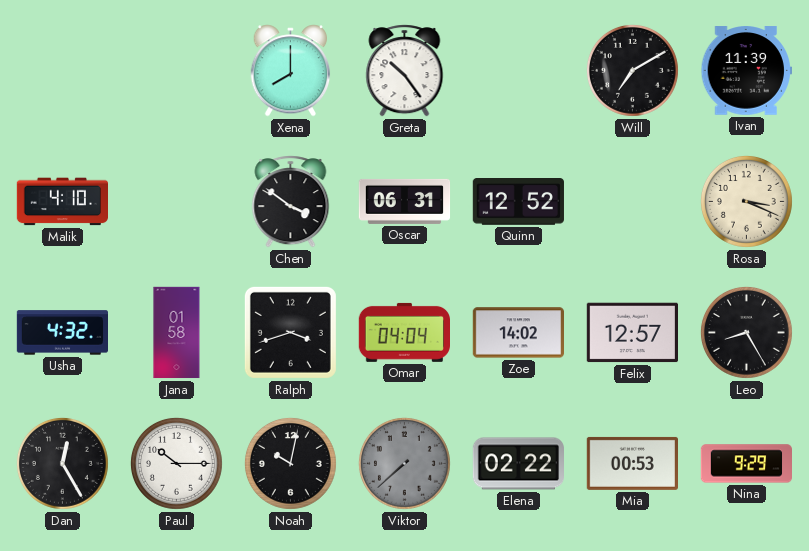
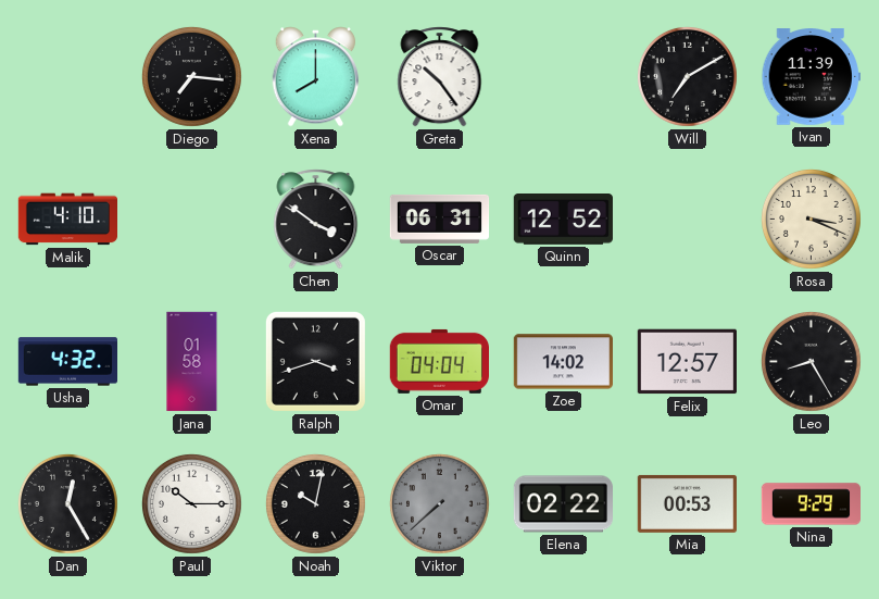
Diego: none -> 7:16
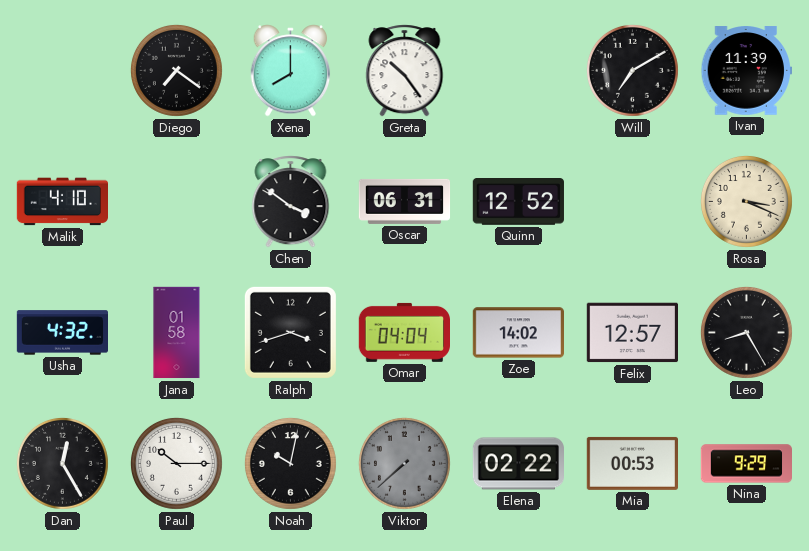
Diego: 7:16 -> 7:21
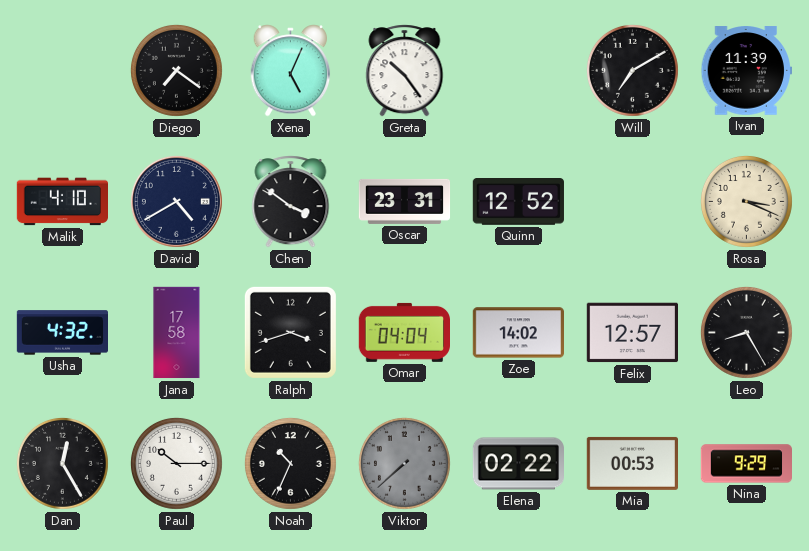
Xena: 8:00 -> 5:04
David: none -> 4:40
Oscar: 06:31 -> 23:31
Jana: 01:58 -> 17:58
Noah: 10:02 -> 10:34
